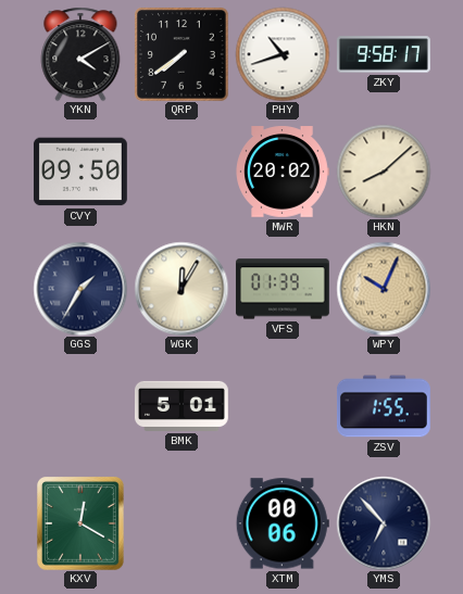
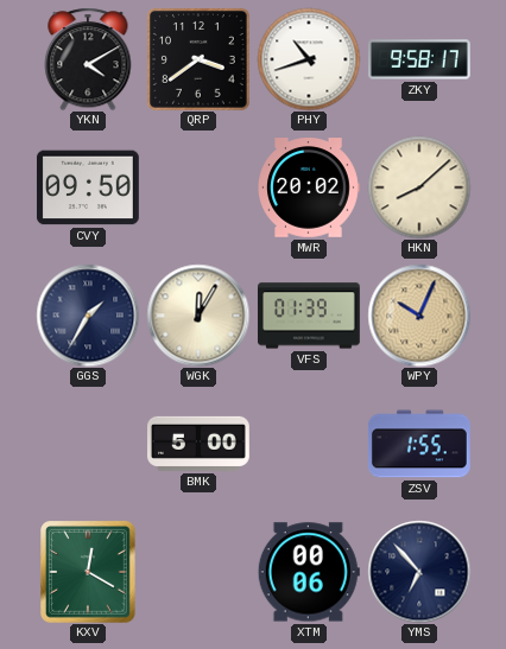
QRP: 7:39 -> 3:39
BMK: 5:01 -> 5:00
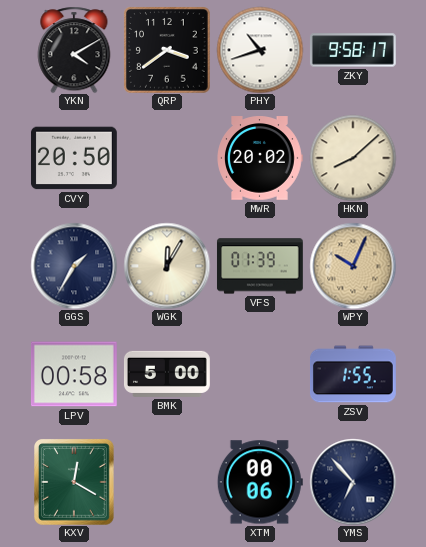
CVY: 09:50 -> 20:50
LPV: none -> 00:58
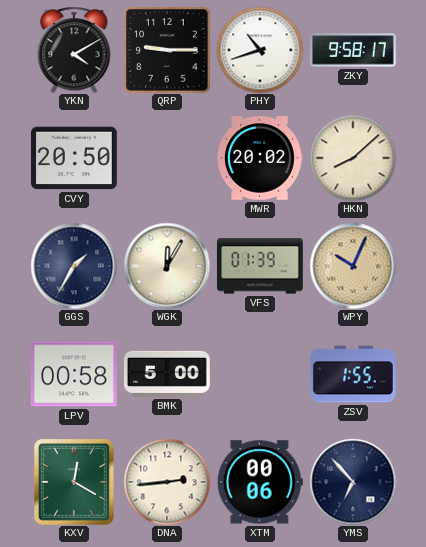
QRP: 3:39 -> 9:15
DNA: none -> 2:44
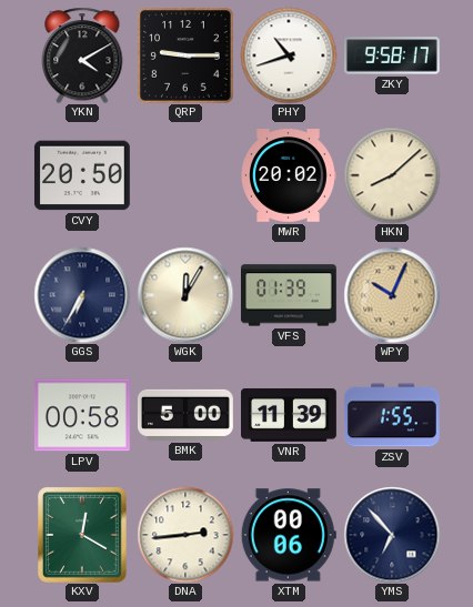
GGS: 1:35 -> 6:35
VNR: none -> 11:39
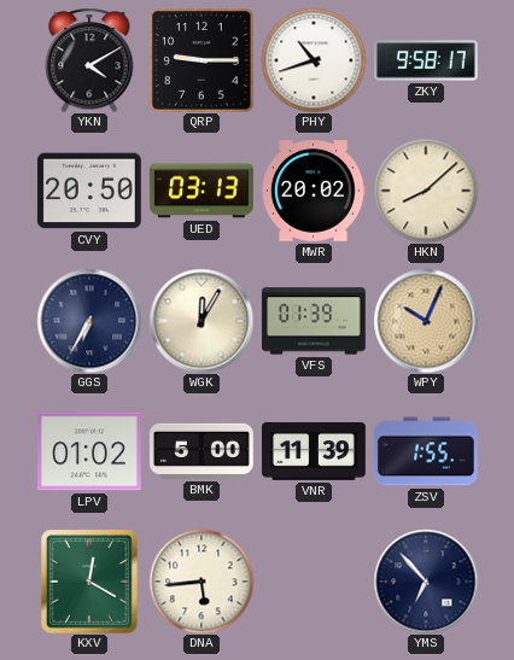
UED: none -> 03:13
LPV: 00:58 -> 01:02
DNA: 2:44 -> 5:44
XTM: 00:06 -> none
